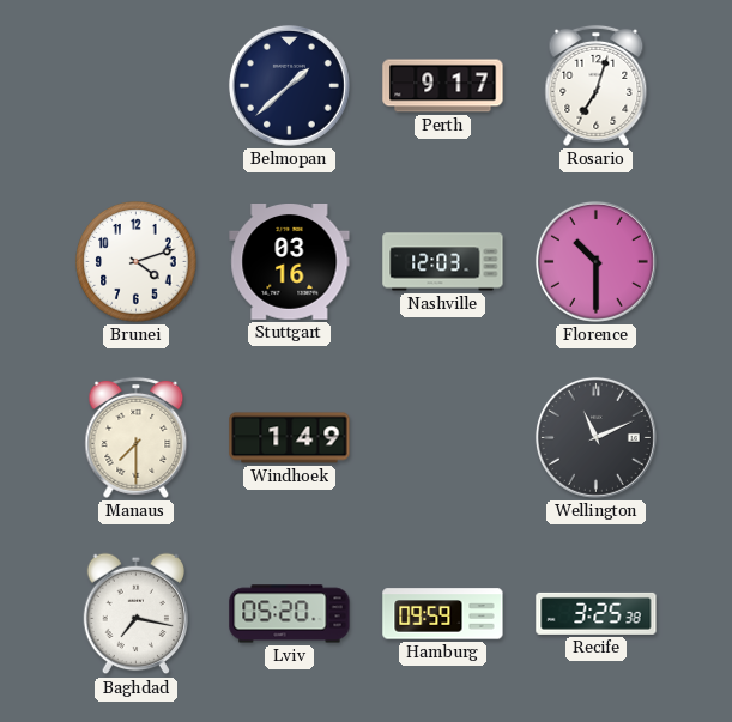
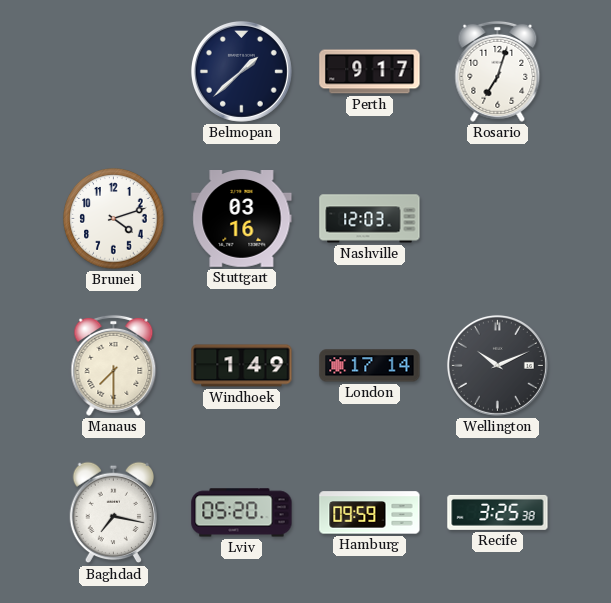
Florence: 10:30 -> none
London: none -> 17:14
Wellington: 11:11 -> 10:11
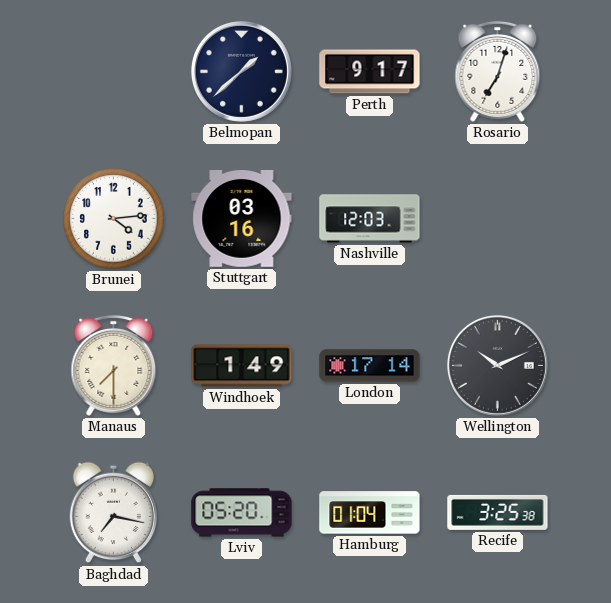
Brunei: 4:12 -> 4:14
Hamburg: 09:59 -> 01:04
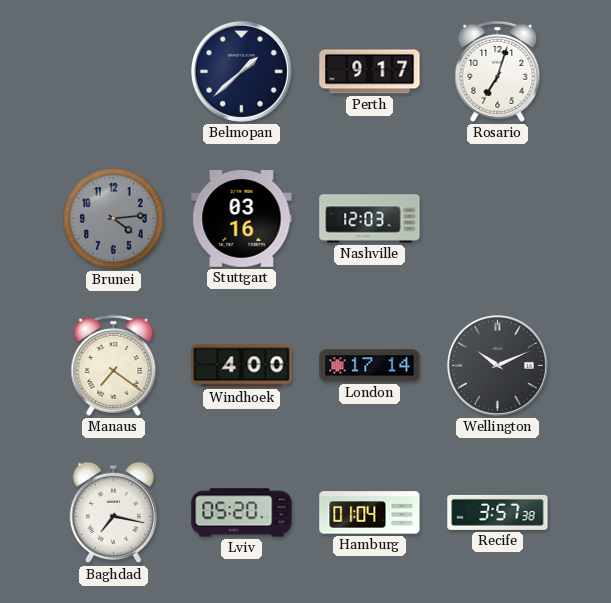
Brunei dial: white -> grey
Manaus: 7:30 -> 7:21
Windhoek: 1:49 -> 4:00
Recife: 3:25 -> 3:57
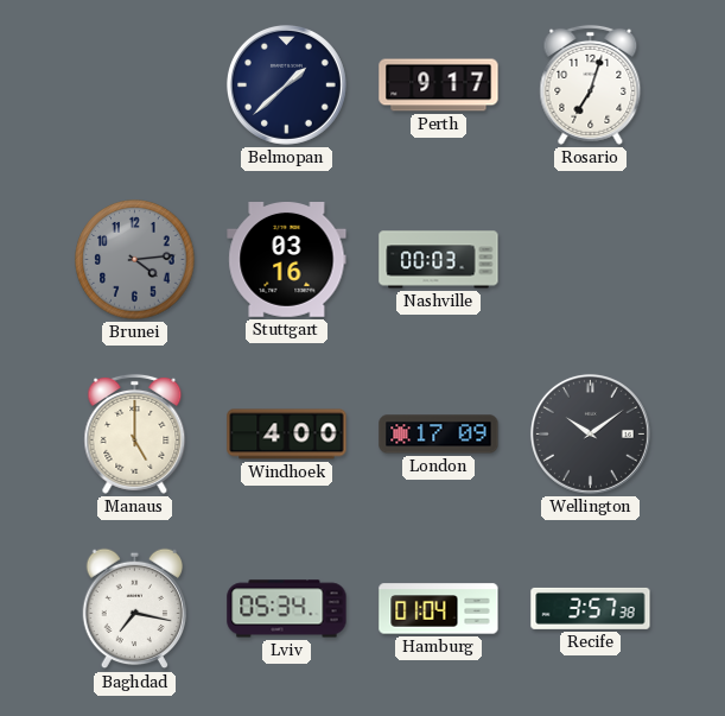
Nashville: 12:03 -> 00:03
Manaus: 7:21 -> 5:00
London: 17:14 -> 17:09
Wellington: 10:11 -> 10:09
Lviv: 05:20 -> 05:34
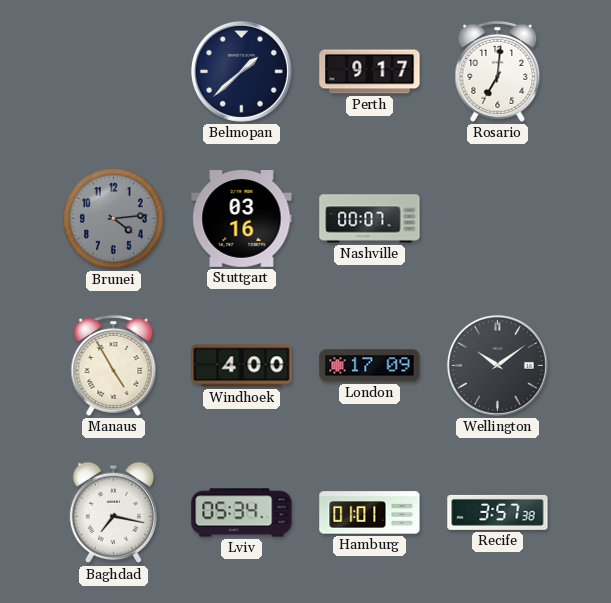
Rosario: 7:03 -> 7:01
Nashville: 00:03 -> 00:07
Manaus: 5:00 -> 4:55
Hamburg: 01:04 -> 01:01
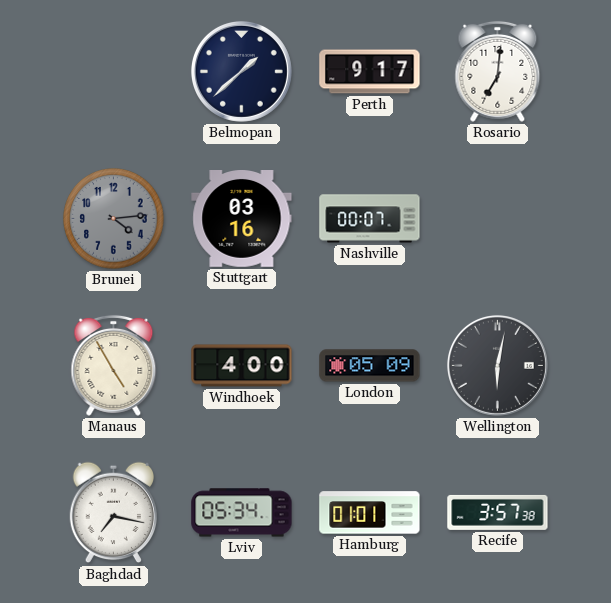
London: 17:09 -> 05:09
Wellington: 10:09 -> 6:02
